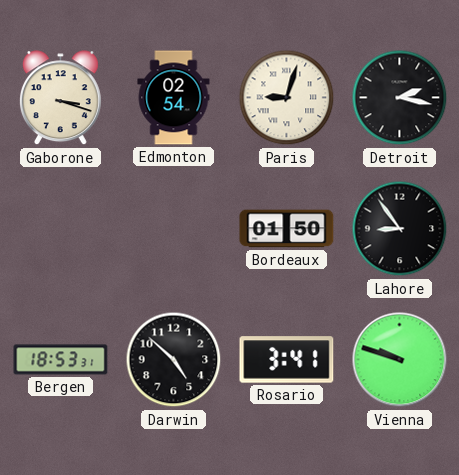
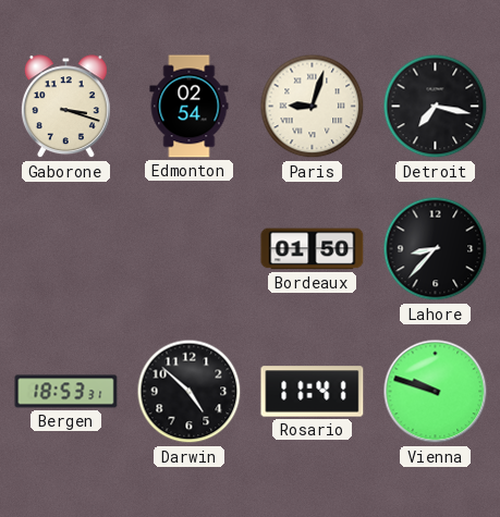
Detroit: 2:17 -> 7:17
Lahore: 8:54 -> 8:37
Rosario: 3:41 -> 11:41
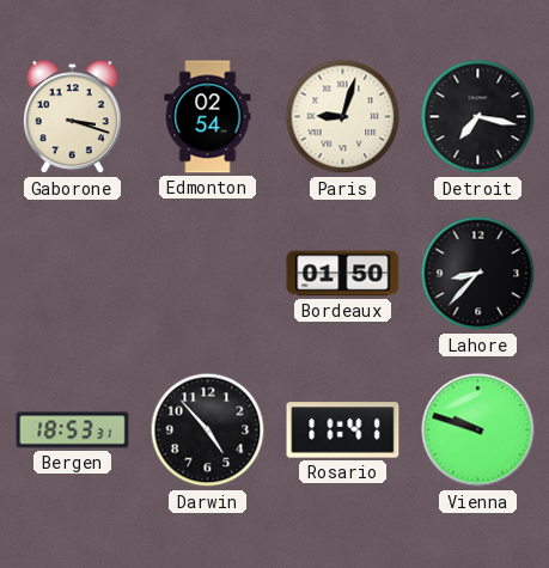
Darwin: 4:52 -> 4:53
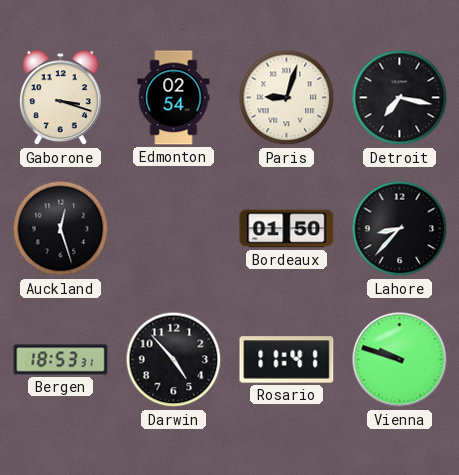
Auckland: none -> 12:27
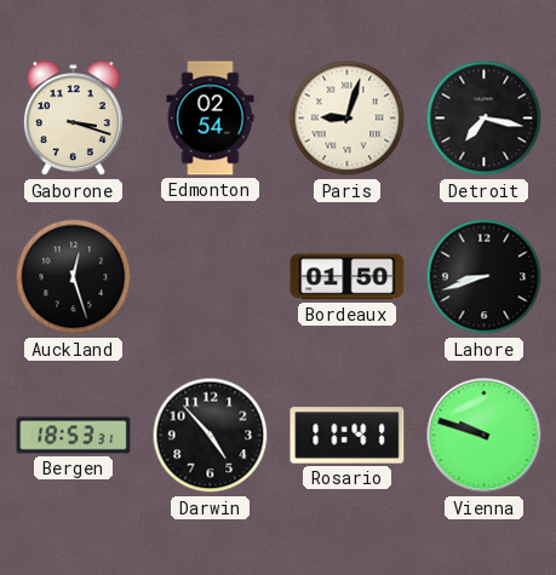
Lahore: 8:37 -> 8:42
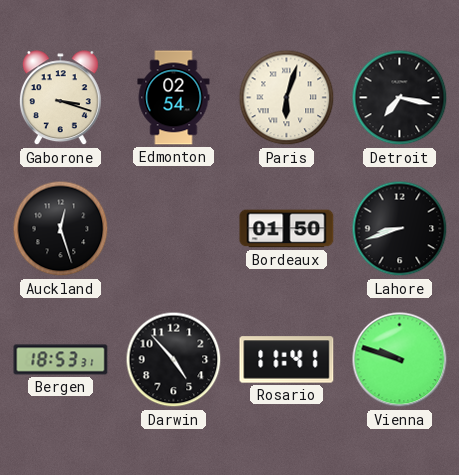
Paris: 9:03 -> 6:03
